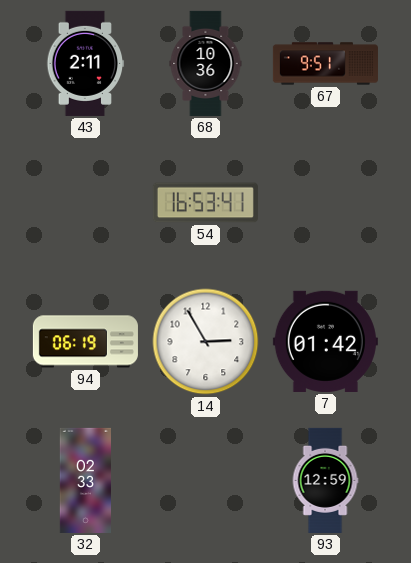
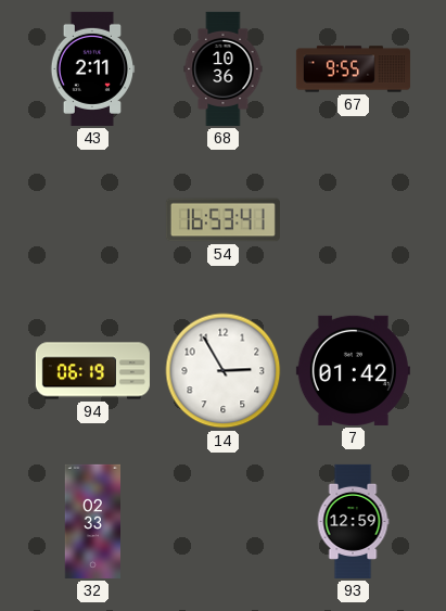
67: 9:51 -> 9:55
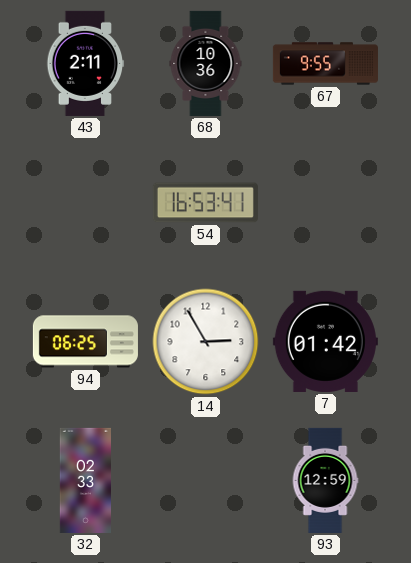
94: 06:19 -> 06:25
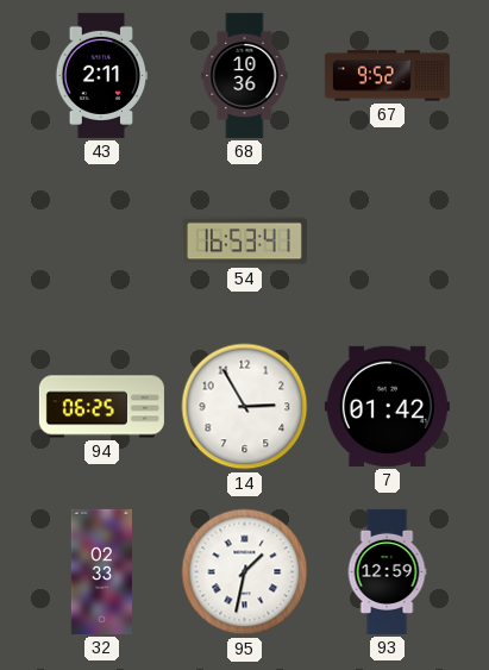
67: 9:55 -> 9:52
95: none -> 1:32
